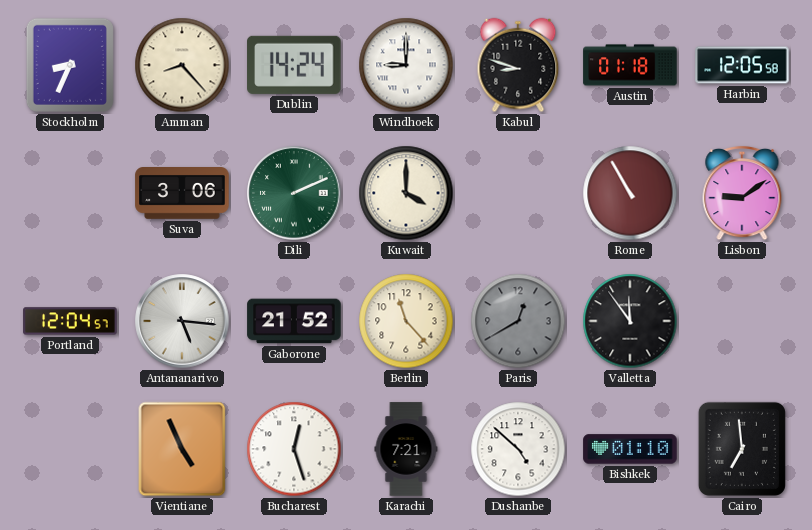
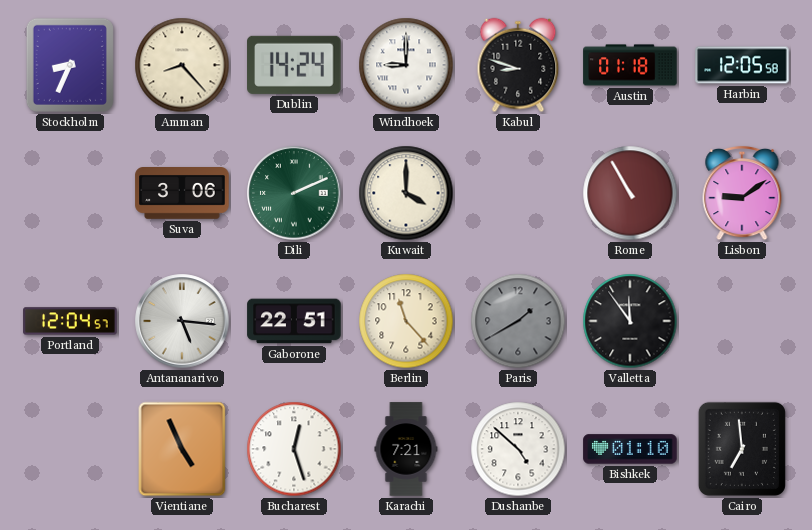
Gaborone: 21:52 -> 22:51
Paris: 12:40 -> 1:40
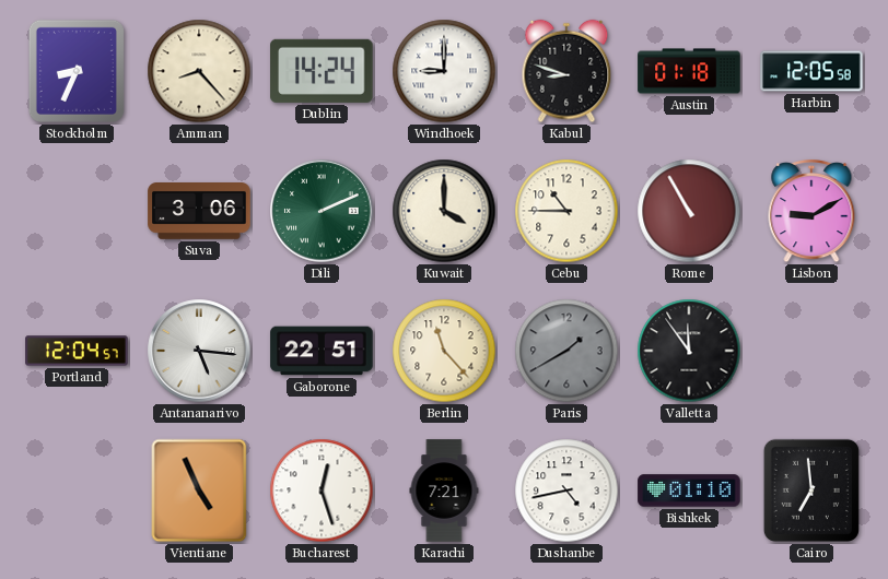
Cebu: none -> 10:45
Lisbon: 9:09 -> 9:10
Dushanbe: 4:52 -> 4:43
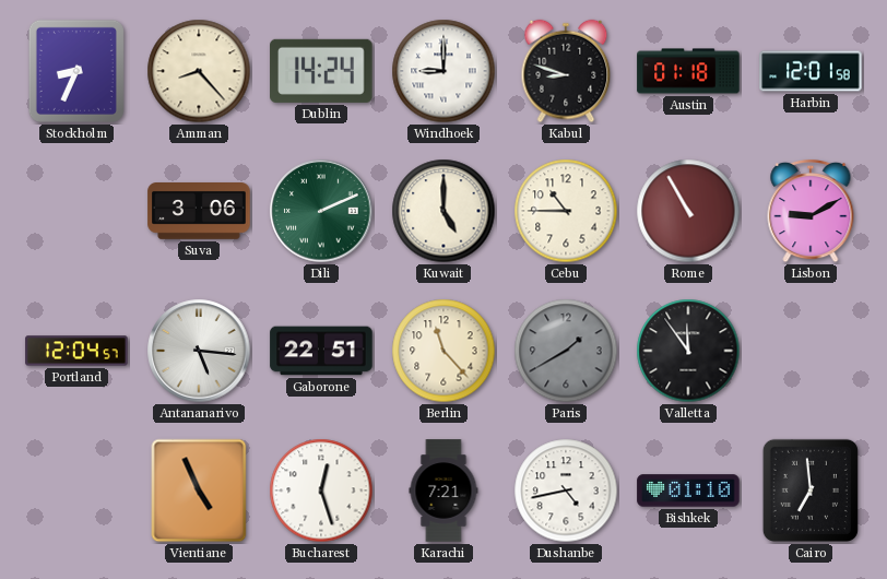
Harbin: 12:05 -> 12:01
Kuwait: 4:00 -> 5:00
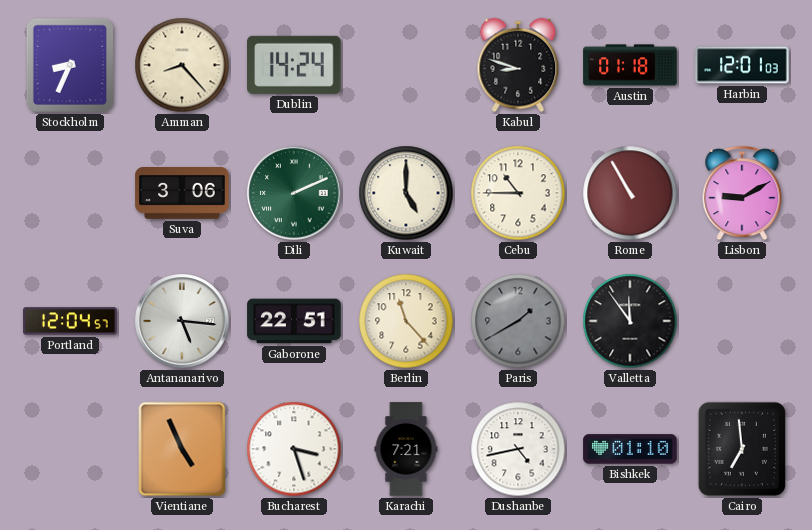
Windhoek: 9:00 -> none
Harbin: 12:01:58 -> 12:01:03
Bucharest: 12:27 -> 3:27
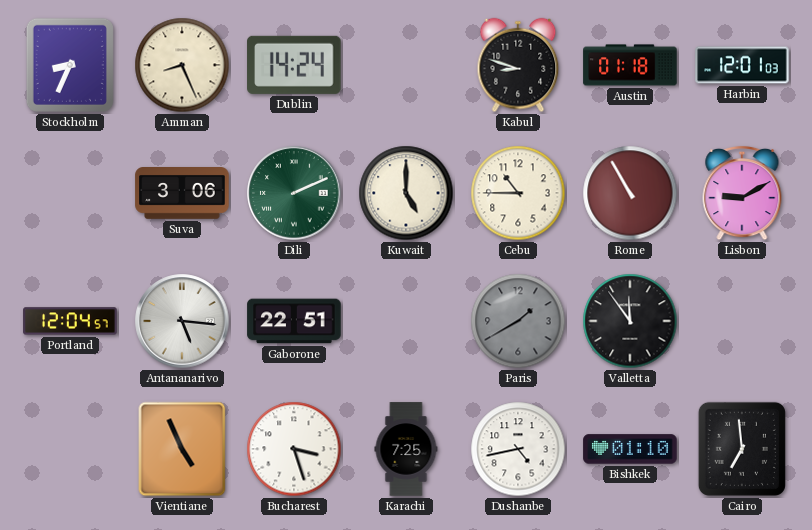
Amman: 8:23 -> 8:26
Berlin: 11:23 -> none
Karachi: 7:21 -> 7:25
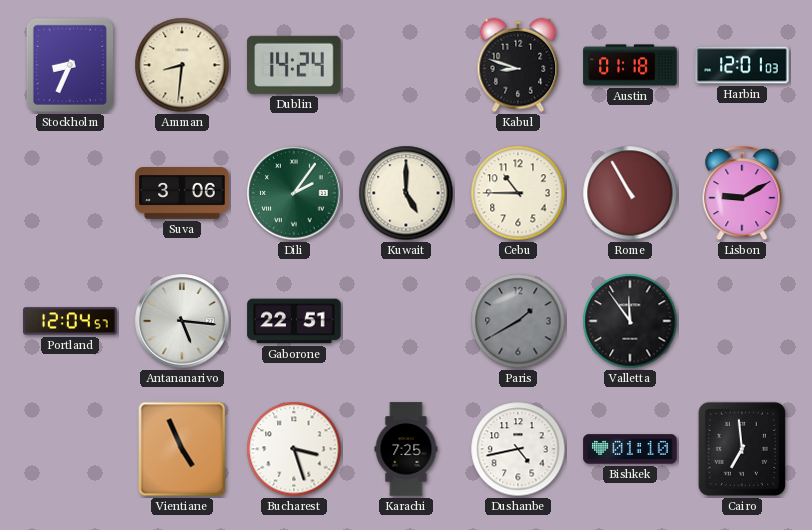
Amman: 8:26 -> 8:31
Dili: 2:11 -> 2:06
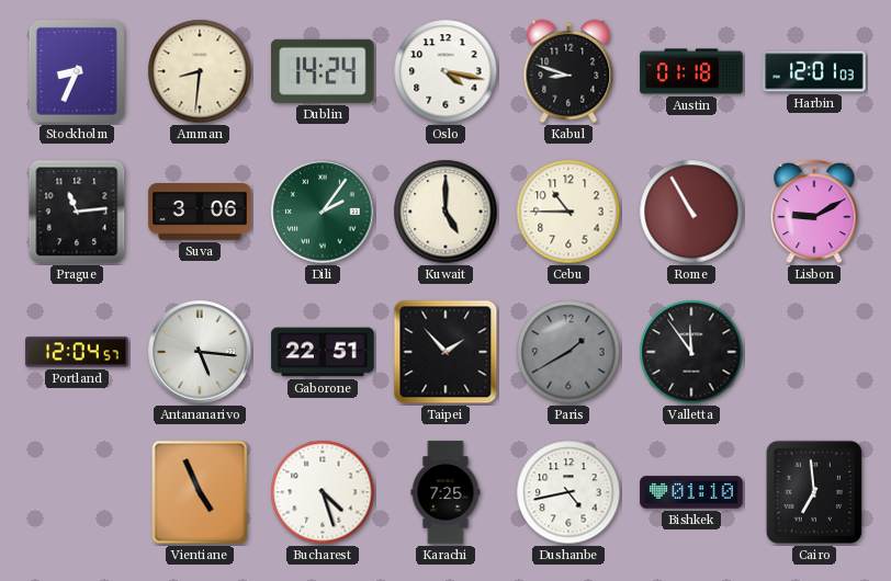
Oslo: none -> 4:17
Prague: none -> 11:14
Taipei: none -> 1:53
Bucharest: 3:27 -> 4:27
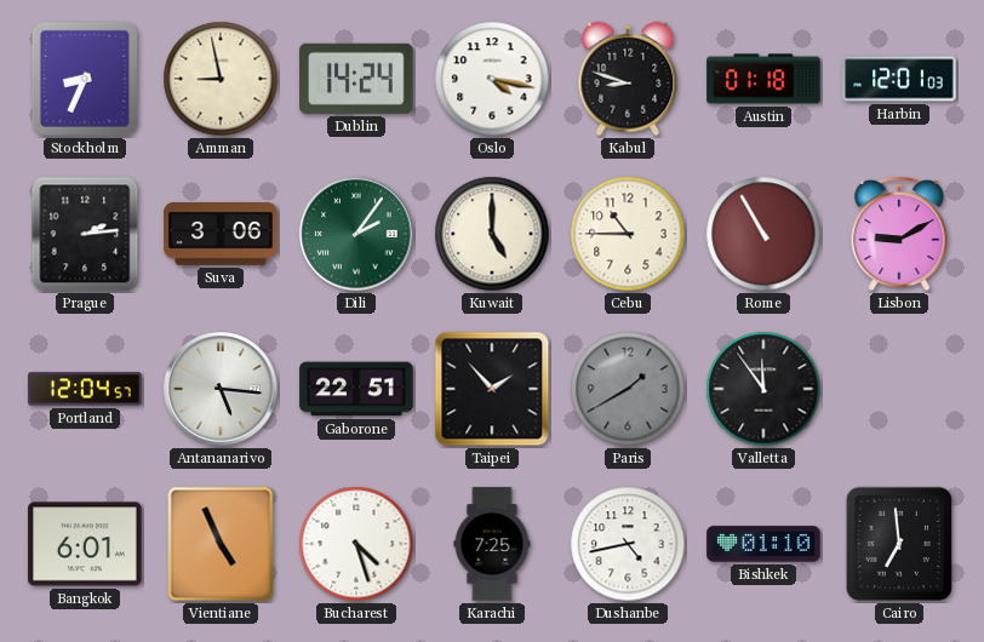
Amman: 8:31 -> 8:58
Prague: 11:14 -> 2:14
Bangkok: none -> 6:01
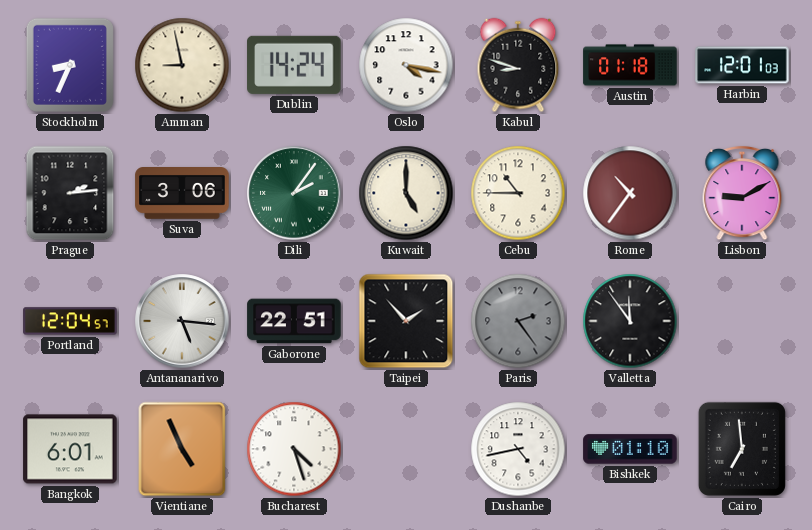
Rome: 10:55 -> 10:36
Paris: 1:40 -> 2:24
Karachi: 7:25 -> none
